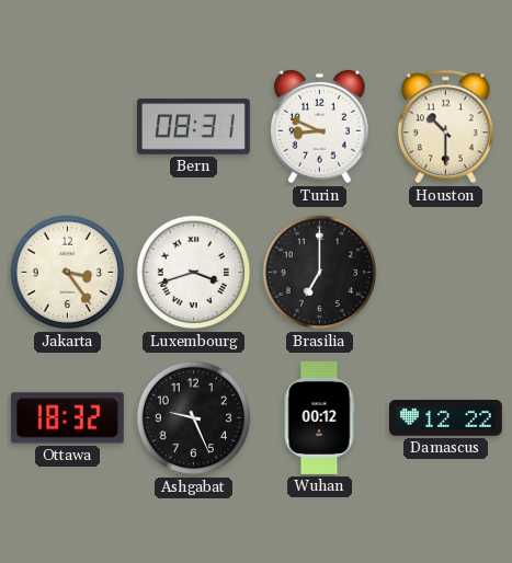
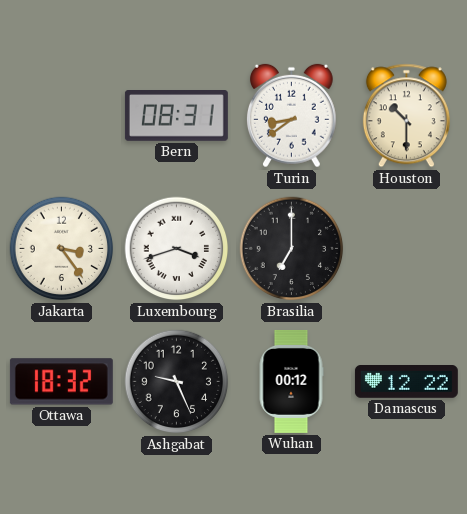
Turin: 8:49 -> 8:39
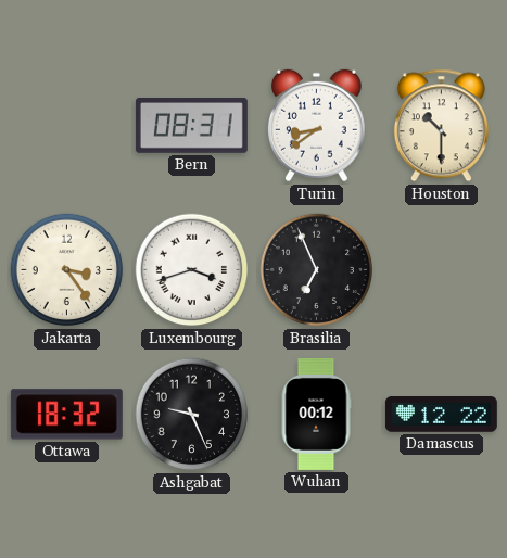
Brasilia: 7:00 -> 6:56
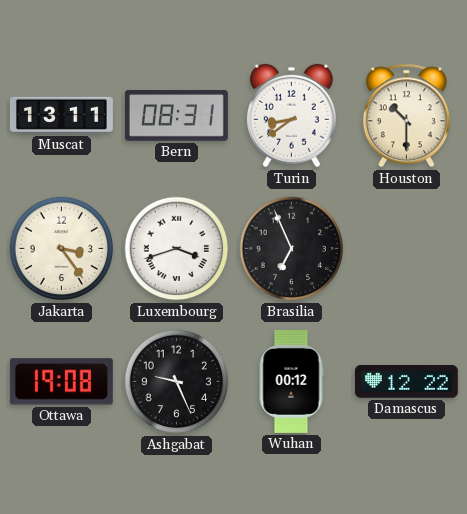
Muscat: none -> 13:11
Ottawa: 18:32 -> 19:08
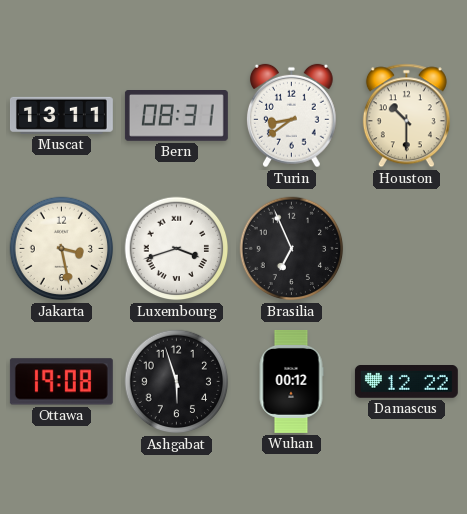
Jakarta: 3:24 -> 3:28
Ashgabat: 9:26 -> 5:57
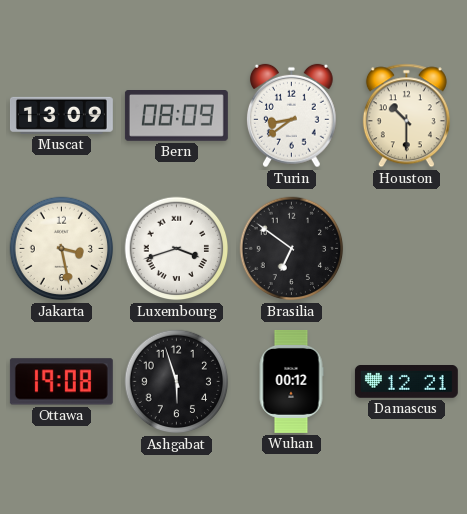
Muscat: 13:11 -> 13:09
Bern: 08:31 -> 08:09
Brasilia: 6:56 -> 6:51
Damascus: 12:22 -> 12:21
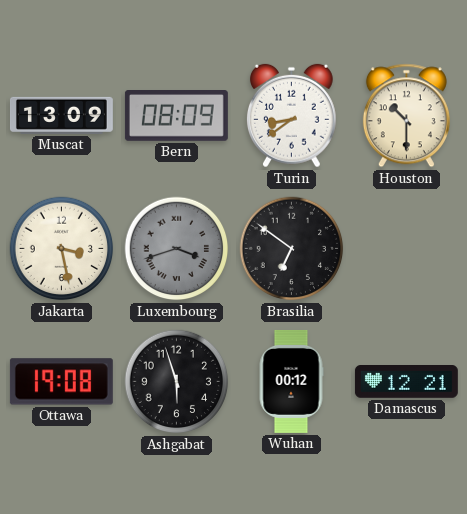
Luxembourg dial: white -> grey
